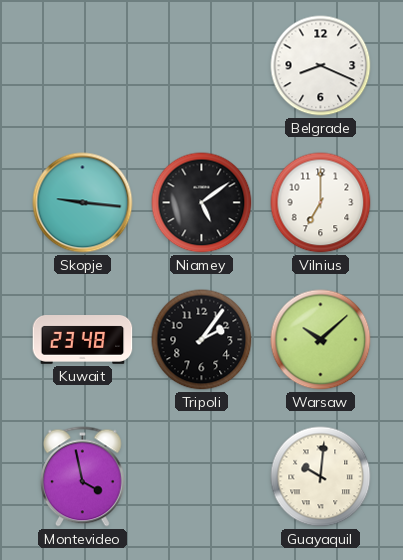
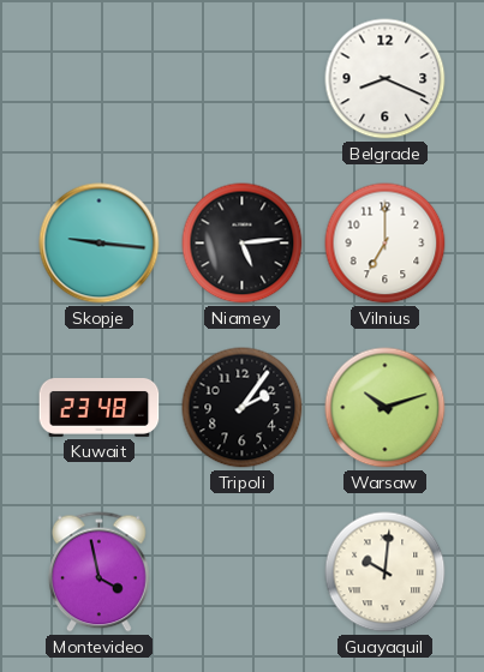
Niamey: 5:09 -> 5:14
Warsaw: 10:08 -> 10:12
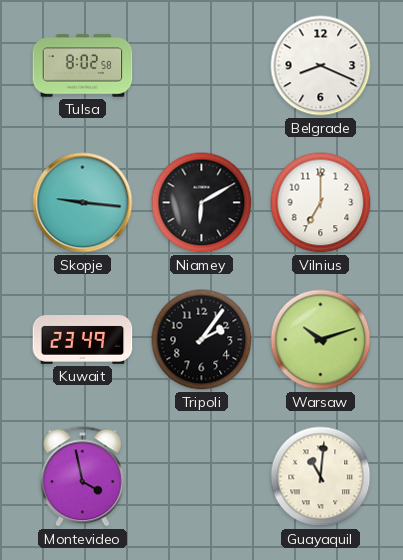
Tulsa: none -> 8:02
Niamey: 5:14 -> 6:10
Kuwait: 23:48 -> 23:49
Guayaquil: 10:01 -> 11:01
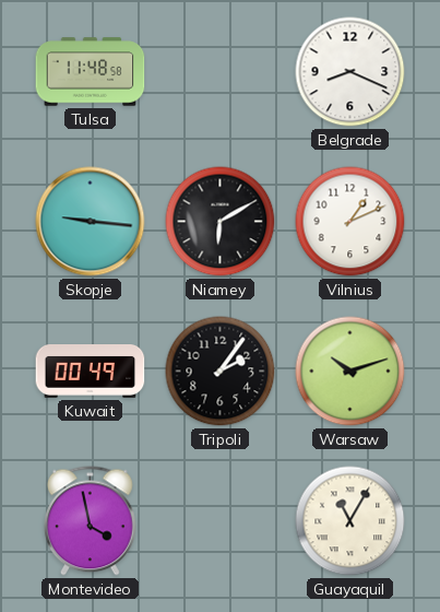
Tulsa: 8:02 -> 11:48
Vilnius: 7:00 -> 1:11
Kuwait: 23:49 -> 00:49
Guayaquil: 11:01 -> 11:05
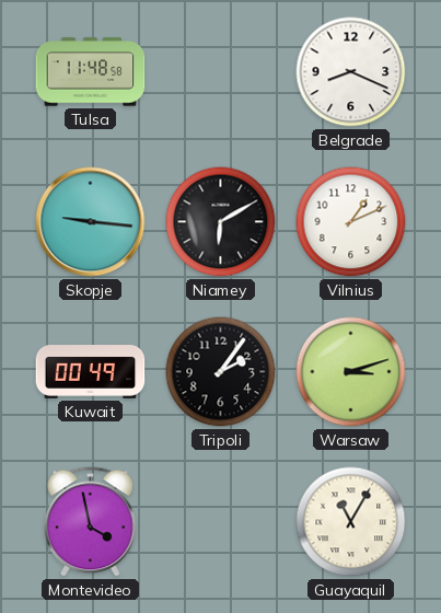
Warsaw: 10:12 -> 3:12
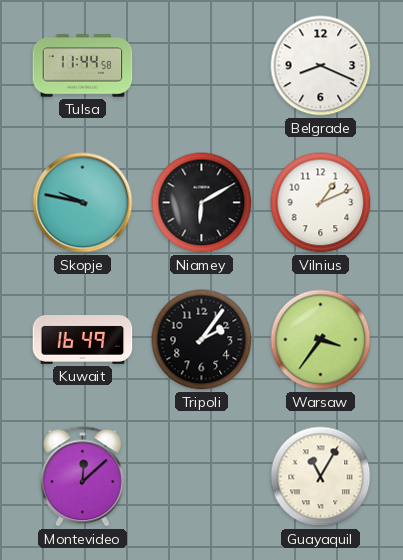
Tulsa: 11:48 -> 11:44
Skopje: 9:16 -> 9:47
Kuwait: 00:49 -> 16:49
Warsaw: 3:12 -> 3:36
Montevideo: 3:58 -> 12:08
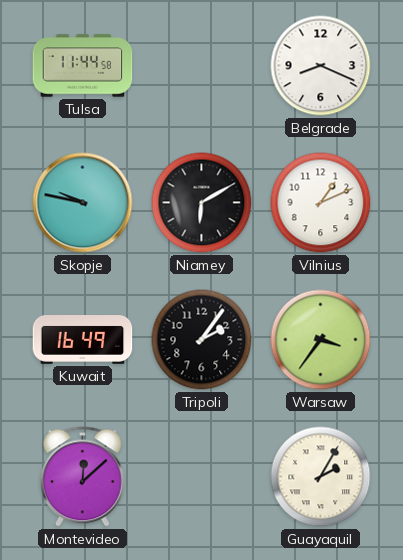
Guayaquil: 11:05 -> 2:05
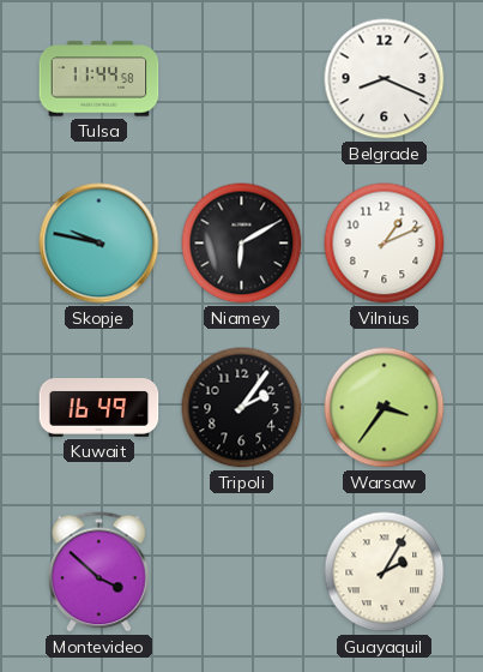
Montevideo: 12:08 -> 3:52
